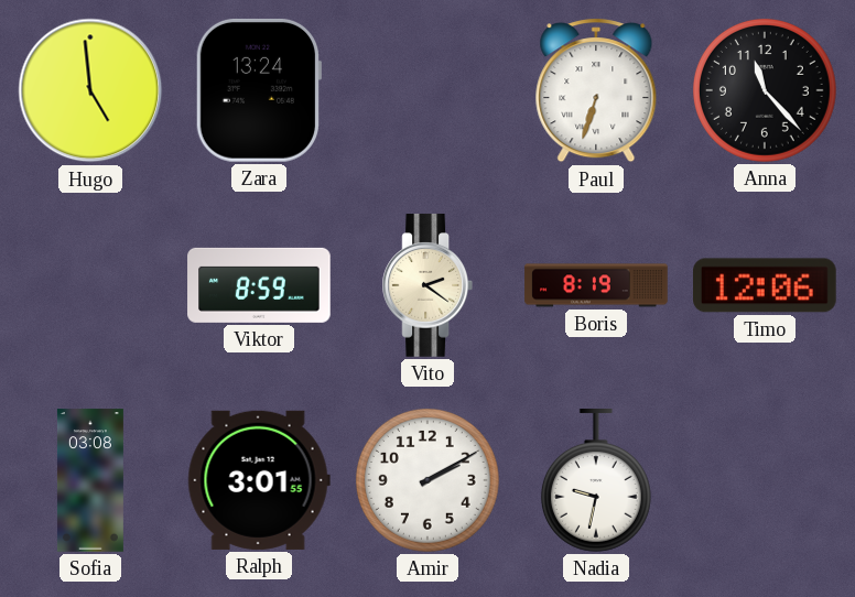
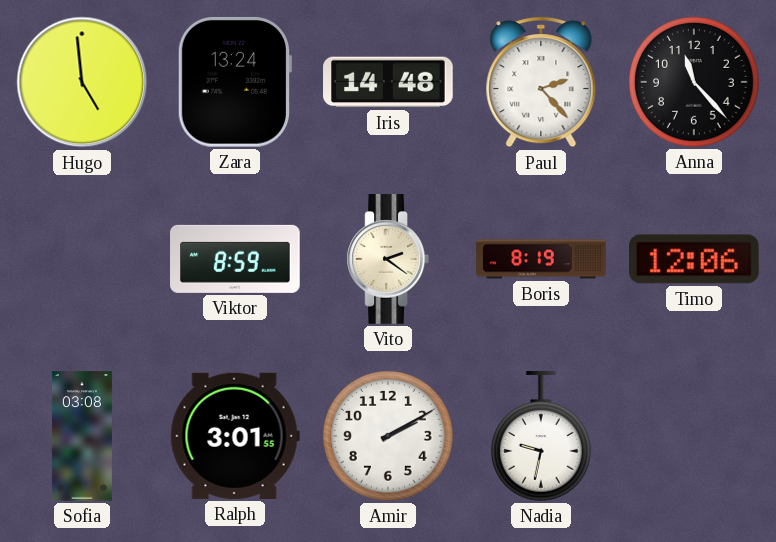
Iris: none -> 14:48
Paul: 6:33 -> 2:23
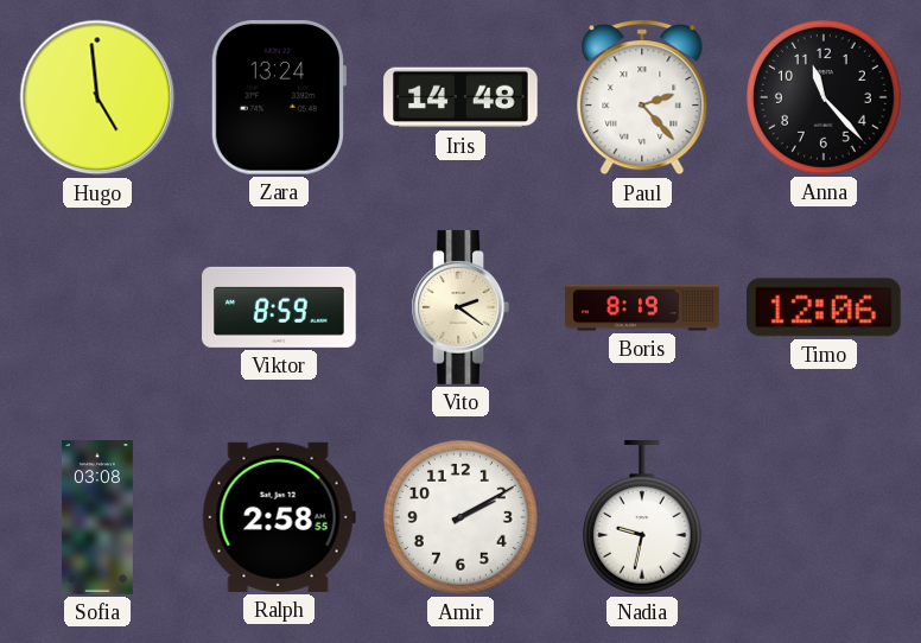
Ralph: 3:01 -> 2:58
